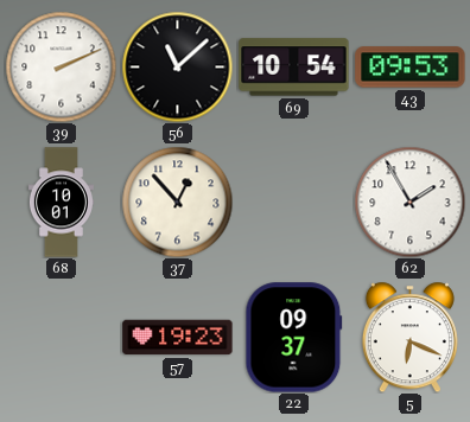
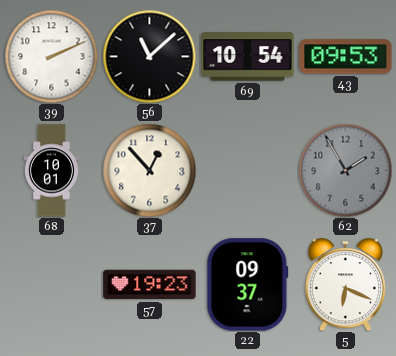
62 dial: white -> grey
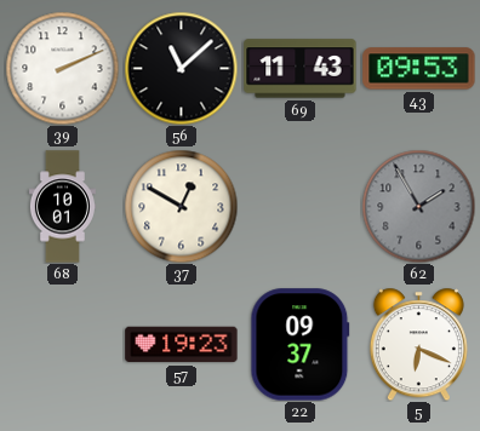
69: 10:54 -> 11:43
37: 12:53 -> 12:50
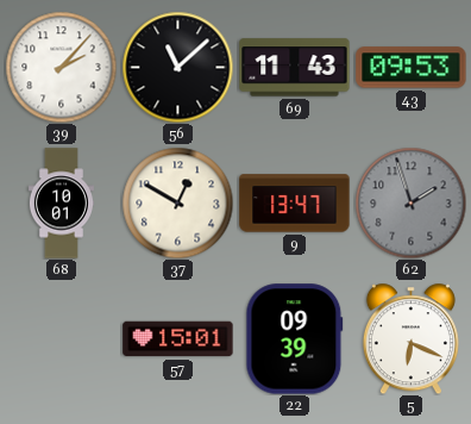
39: 2:11 -> 2:07
9: none -> 13:47
62: 1:55 -> 1:57
57: 19:23 -> 15:01
22: 09:37 -> 09:39
